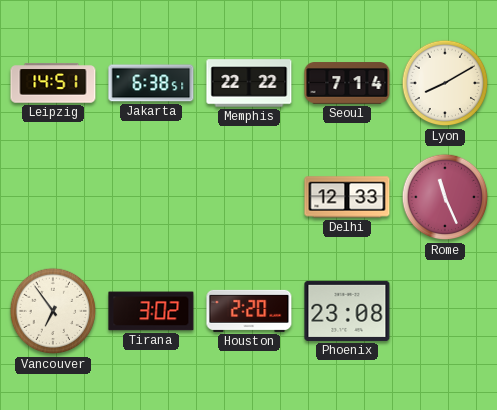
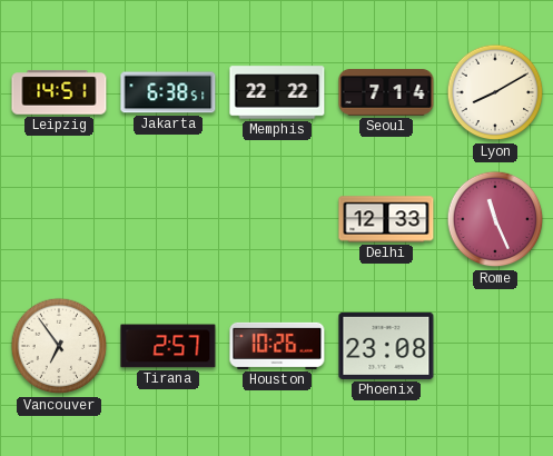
Tirana: 3:02 -> 2:57
Houston: 2:20 -> 10:26
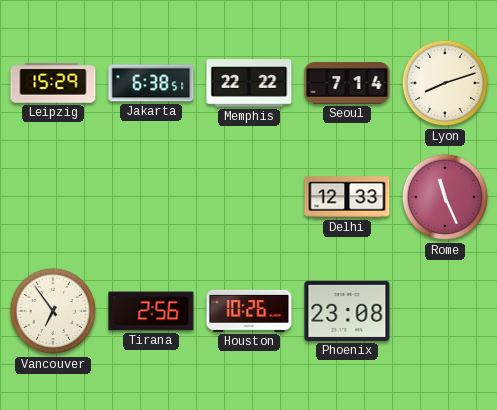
Leipzig: 14:51 -> 15:29
Lyon: 8:10 -> 8:12
Tirana: 2:57 -> 2:56
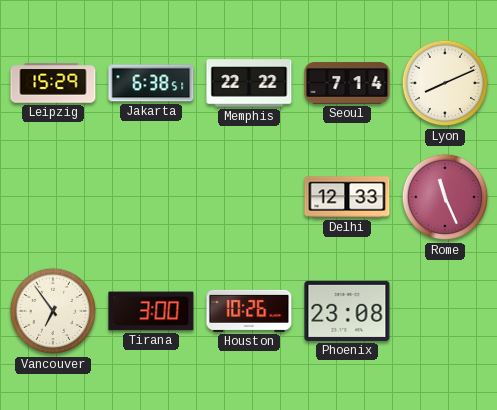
Lyon: 8:12 -> 8:11
Tirana: 2:56 -> 3:00
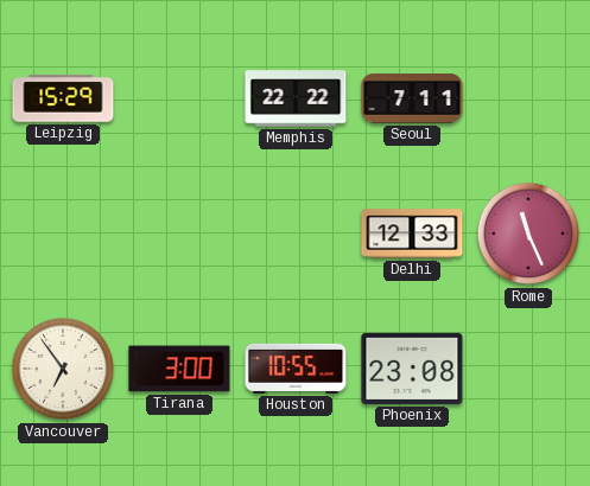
Jakarta: 6:38 -> none
Seoul: 7:14 -> 7:11
Lyon: 8:11 -> none
Houston: 10:26 -> 10:55
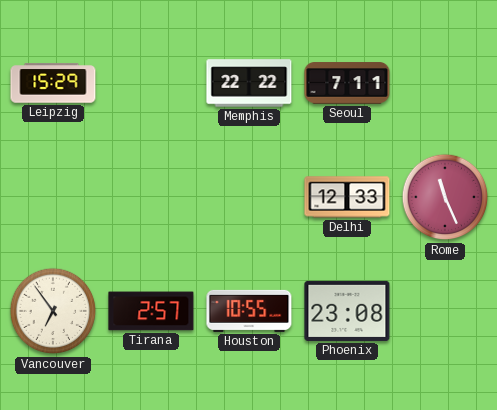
Tirana: 3:00 -> 2:57
